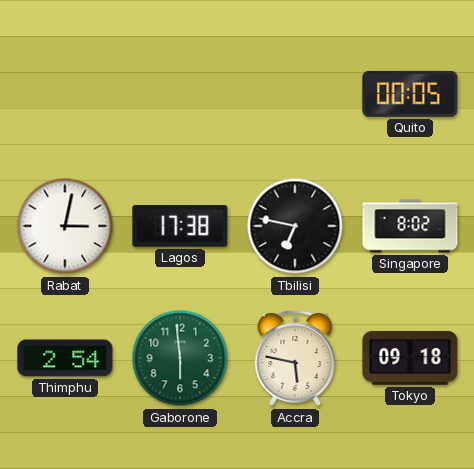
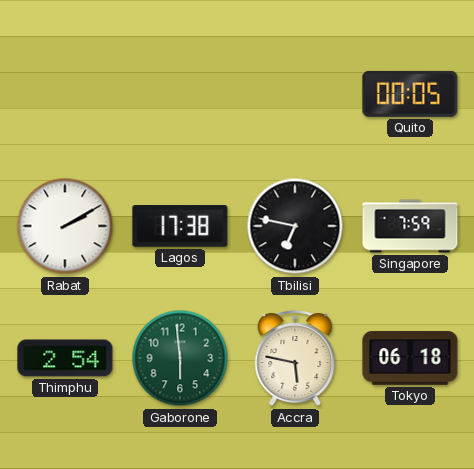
Rabat: 3:02 -> 2:10
Singapore: 8:02 -> 7:59
Tokyo: 09:18 -> 06:18
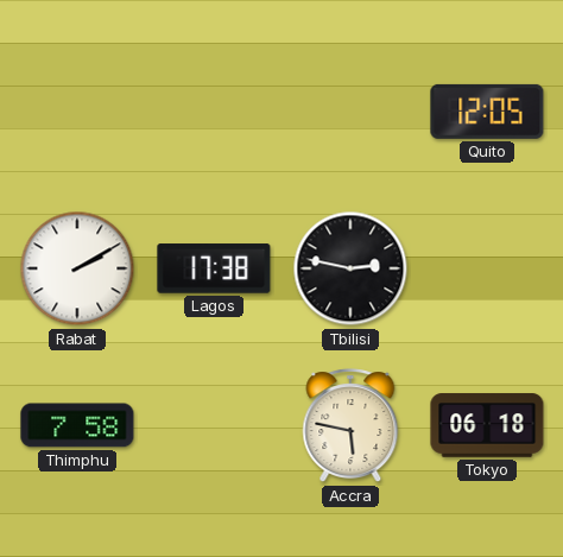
Quito: 00:05 -> 12:05
Tbilisi: 6:47 -> 2:47
Singapore: 7:59 -> none
Thimphu: 2:54 -> 7:58
Gaborone: 5:59 -> none
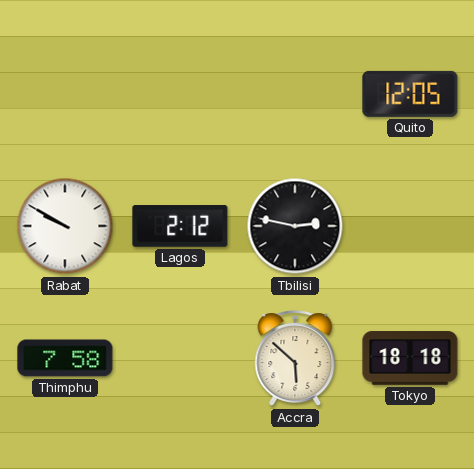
Rabat: 2:10 -> 9:50
Lagos: 17:38 -> 2:12
Accra: 5:47 -> 5:52
Tokyo: 06:18 -> 18:18
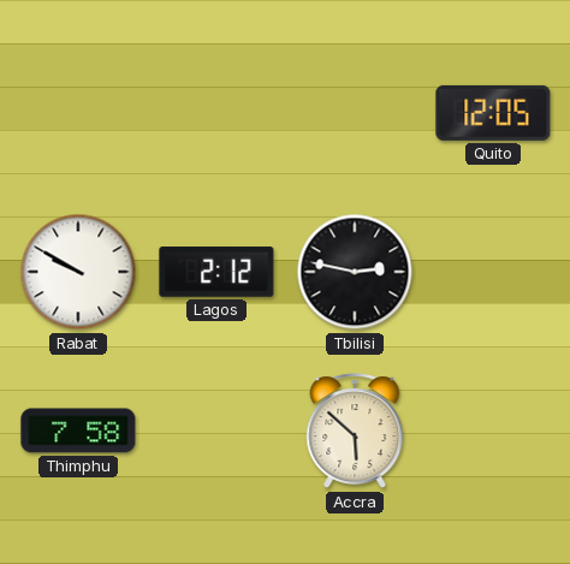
Tokyo: 18:18 -> none
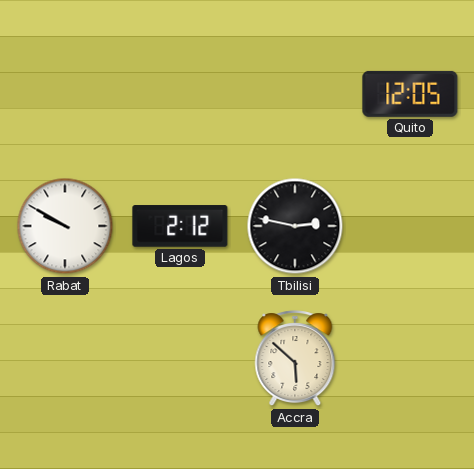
Thimphu: 7:58 -> none
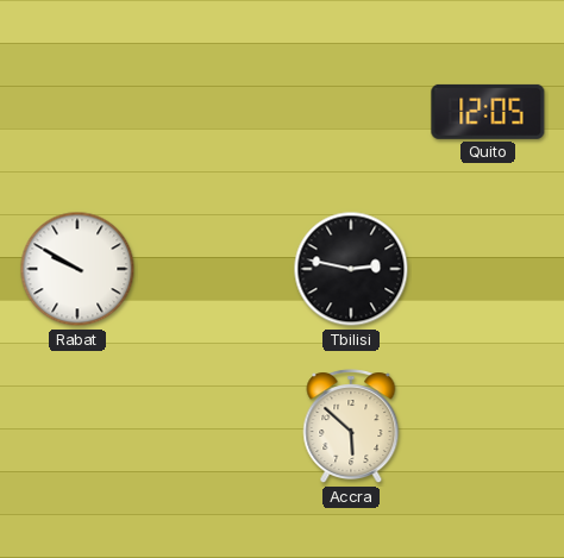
Lagos: 2:12 -> none
